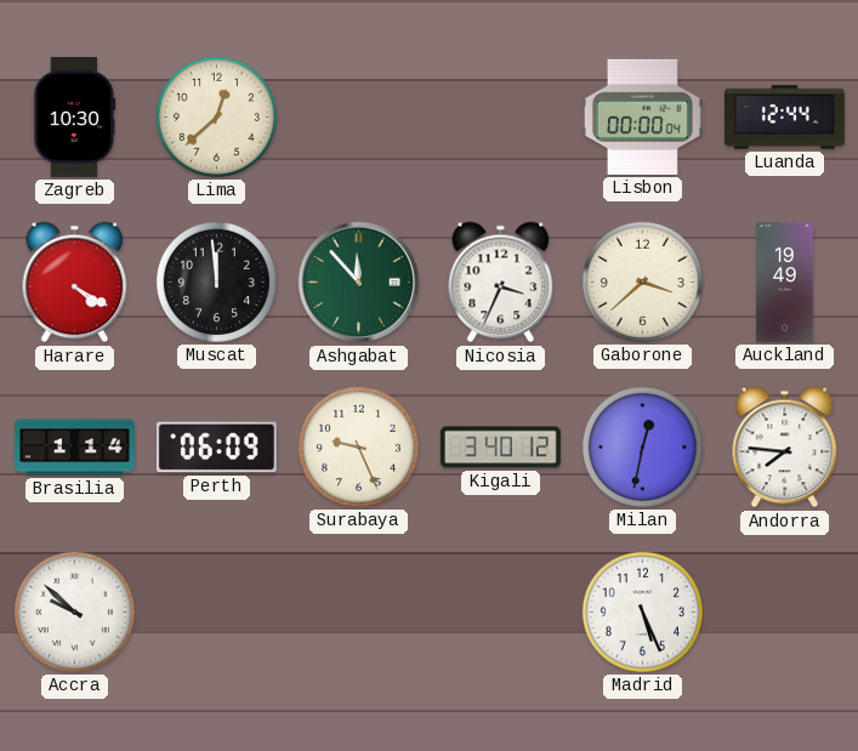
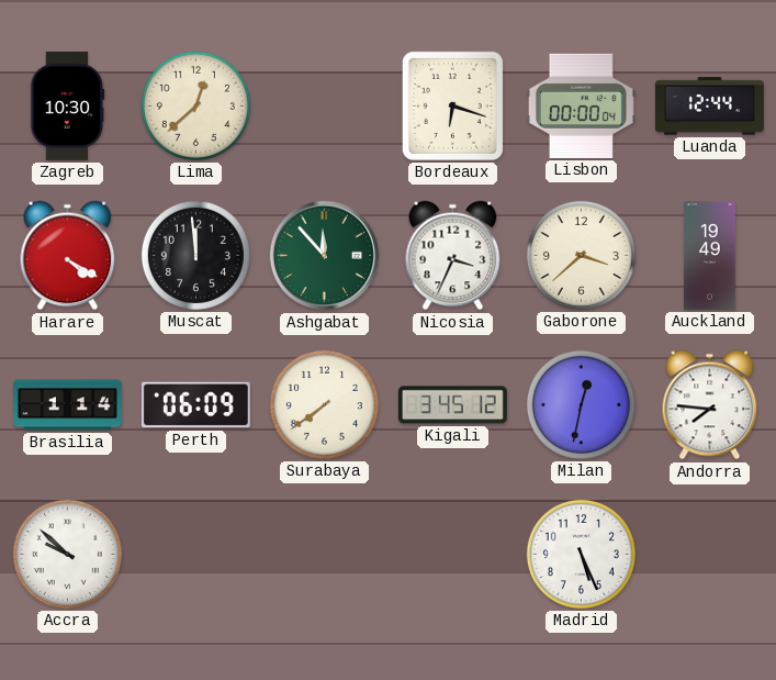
Bordeaux: none -> 6:18
Surabaya: 9:26 -> 7:39
Kigali: 3:40 -> 3:45
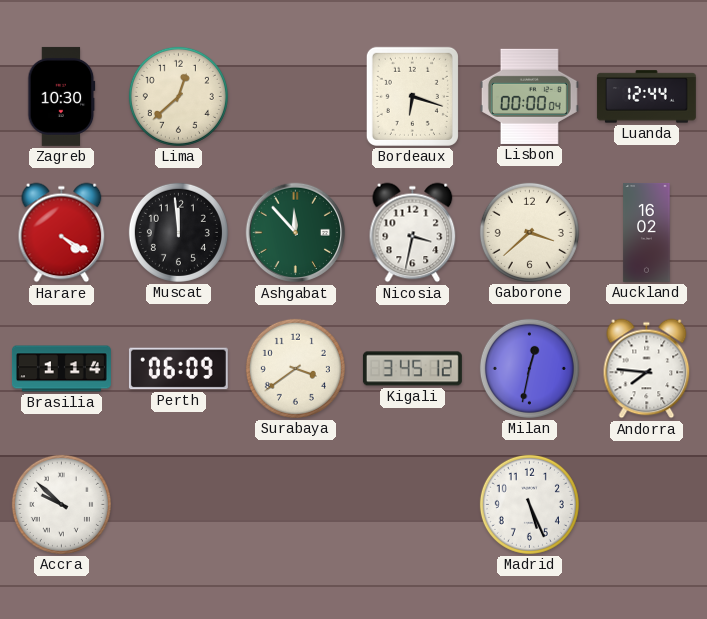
Nicosia: 3:34 -> 3:32
Auckland: 19:49 -> 16:02
Surabaya: 7:39 -> 3:39
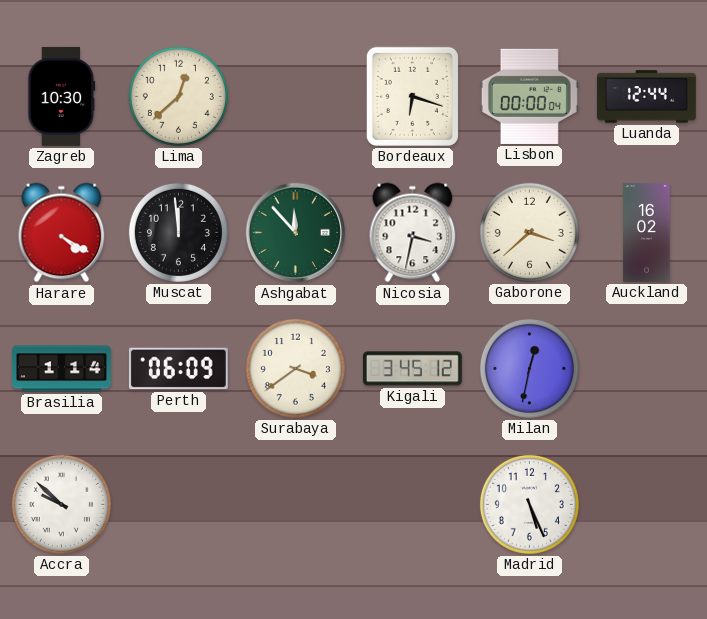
Andorra: 7:46 -> none
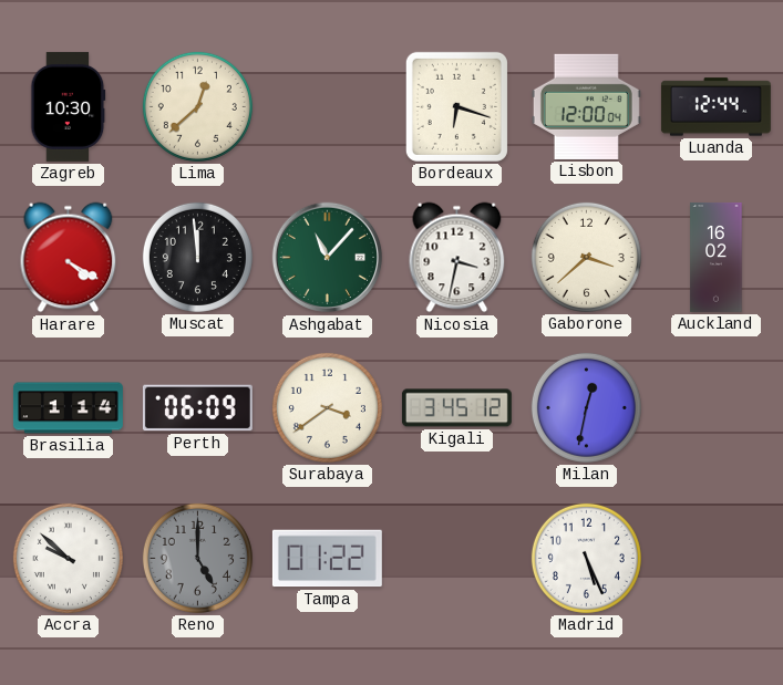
Lisbon: 00:00 -> 12:00
Ashgabat: 11:53 -> 11:07
Reno: none -> 5:00
Tampa: none -> 01:22
